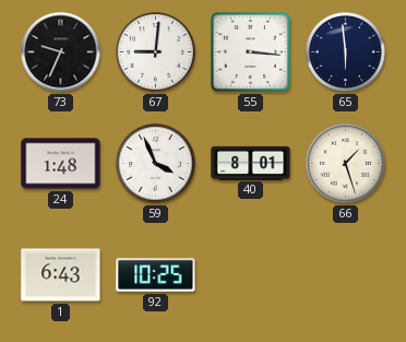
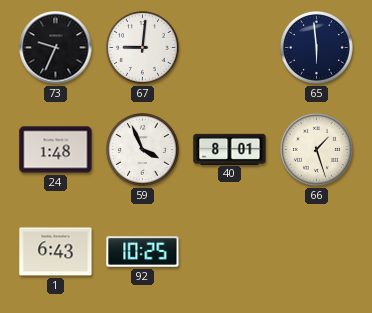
55: 3:16 -> none
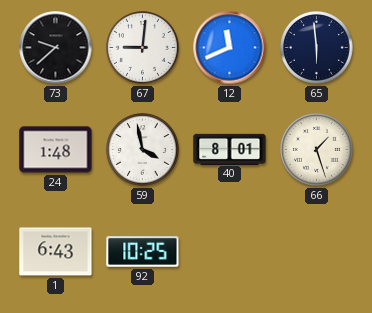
73: 9:34 -> 9:38
12: none -> 11:41
59: 3:56 -> 3:58
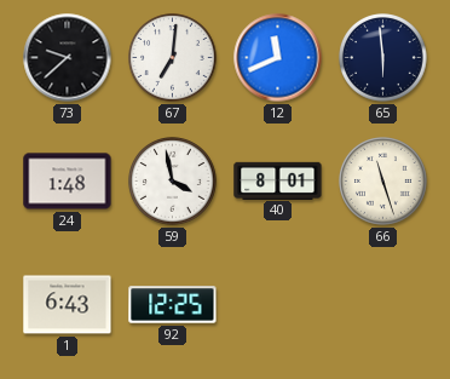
67: 9:01 -> 7:01
66: 1:27 -> 11:27
92: 10:25 -> 12:25
